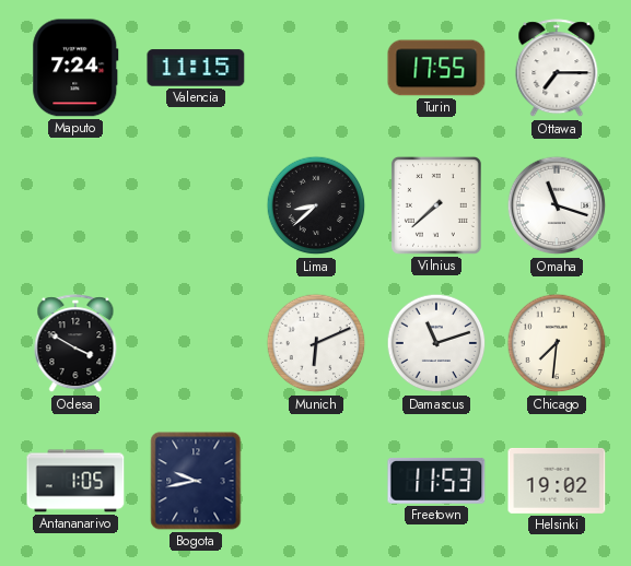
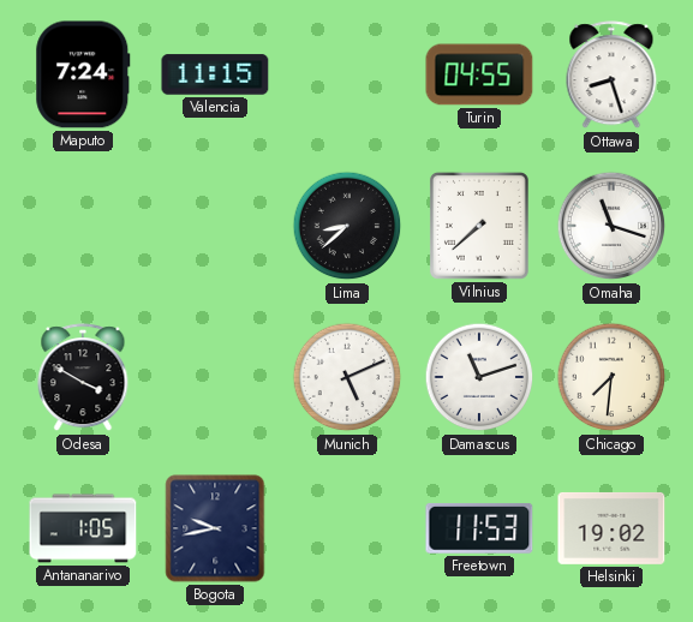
Turin: 17:55 -> 04:55
Ottawa: 7:15 -> 8:27
Munich: 6:11 -> 5:11
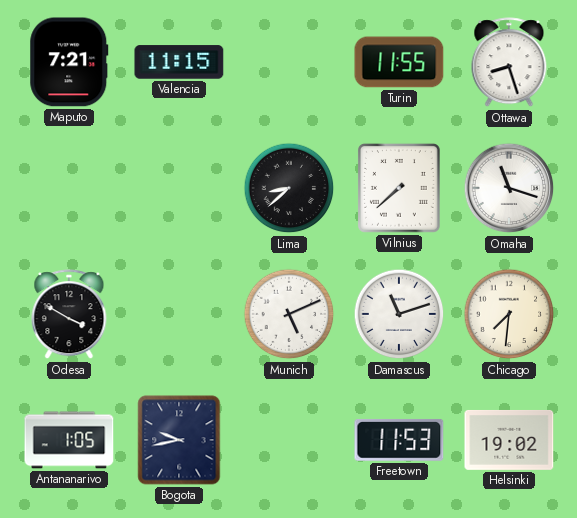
Maputo: 7:24 -> 7:21
Turin: 04:55 -> 11:55
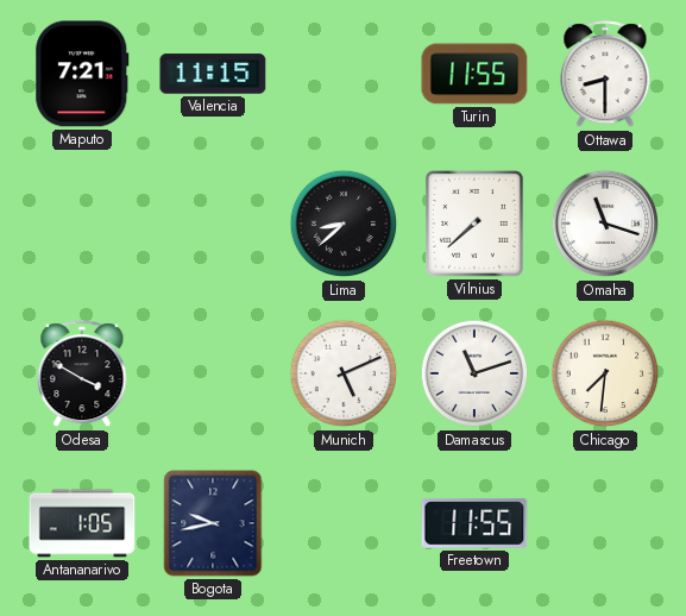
Ottawa: 8:27 -> 8:30
Freetown: 11:53 -> 11:55
Helsinki: 19:02 -> none
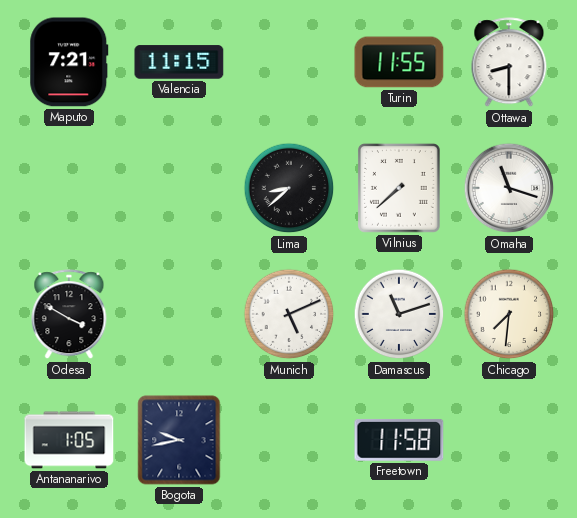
Freetown: 11:55 -> 11:58
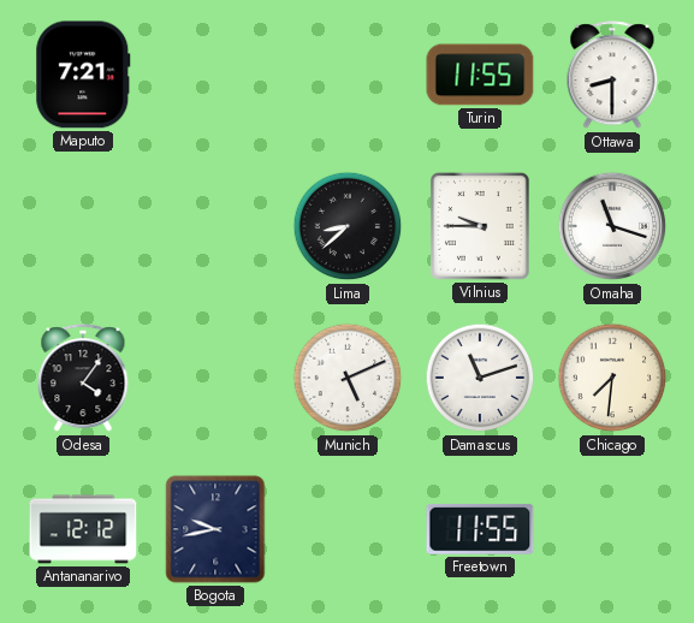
Valencia: 11:15 -> none
Vilnius: 7:38 -> 9:45
Odesa: 3:50 -> 4:06
Antananarivo: 1:05 -> 12:12
Freetown: 11:58 -> 11:55
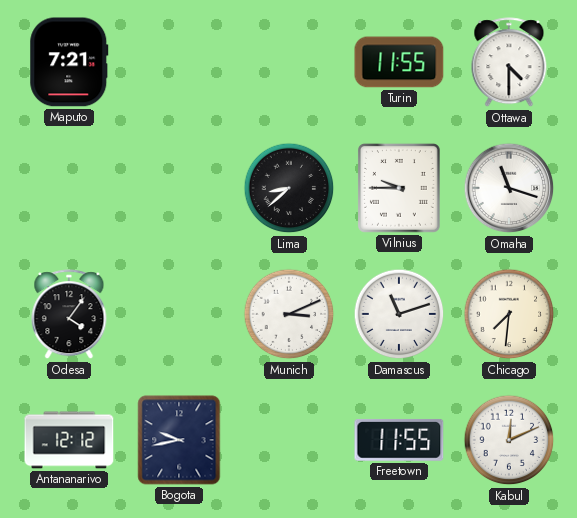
Ottawa: 8:30 -> 4:30
Munich: 5:11 -> 3:11
Kabul: none -> 12:11
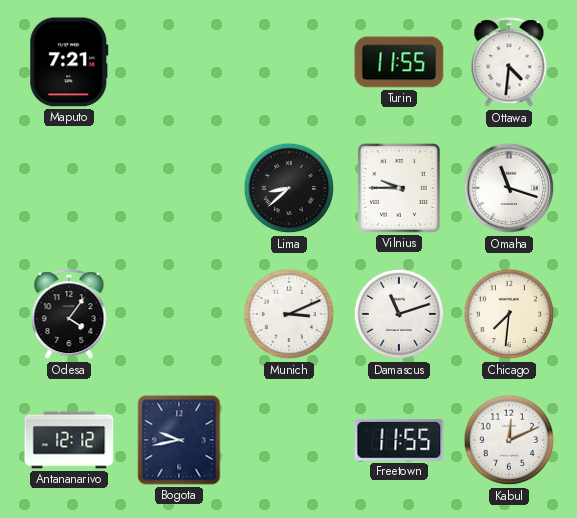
Ottawa: 4:30 -> 4:31
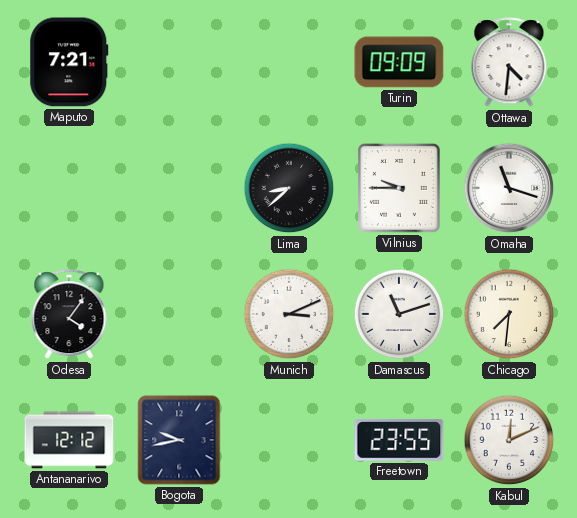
Turin: 11:55 -> 09:09
Freetown: 11:55 -> 23:55
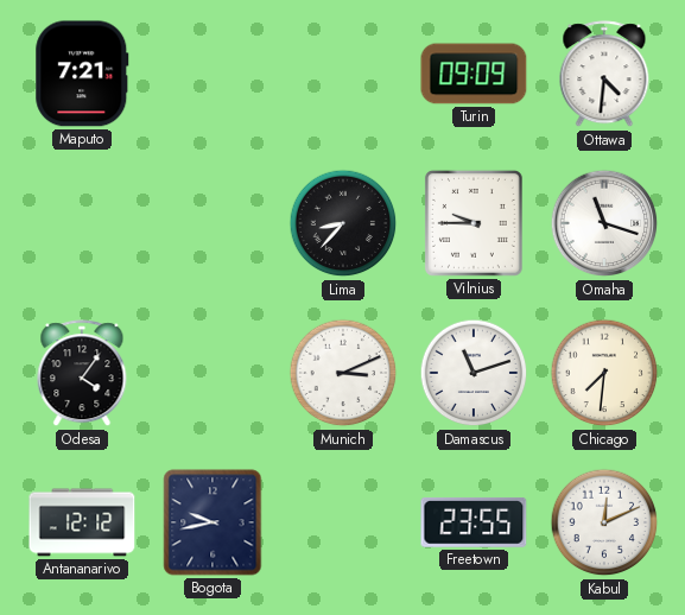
Lima: 8:38 -> 8:37
